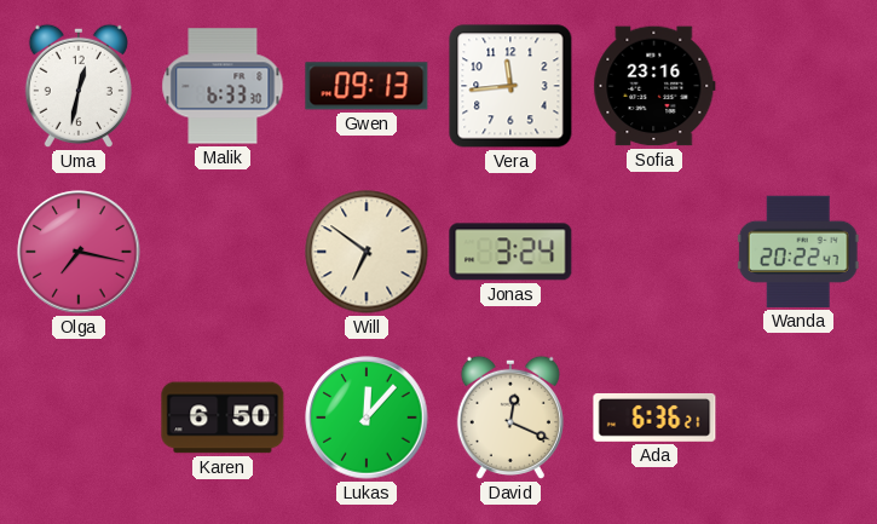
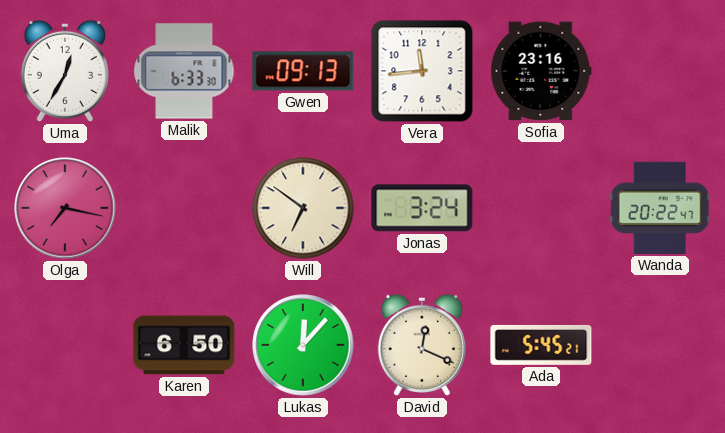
Uma: 12:32 -> 12:35
Ada: 6:36 -> 5:45
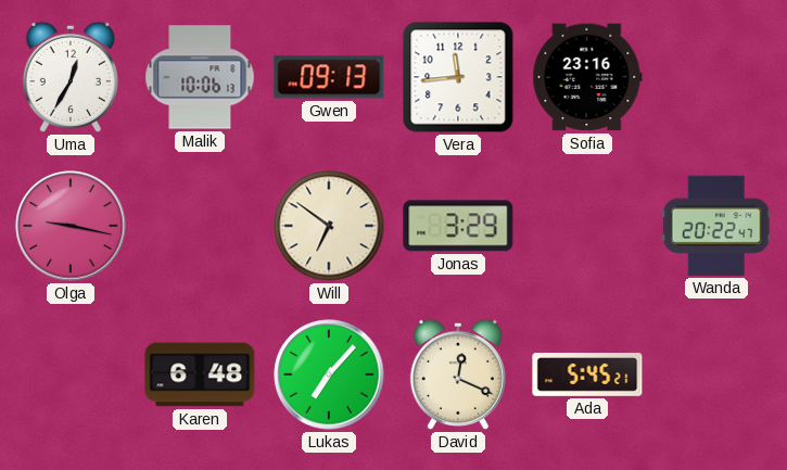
Malik: 6:33 -> 10:06
Olga: 7:17 -> 9:17
Jonas: 3:24 -> 3:29
Karen: 6:50 -> 6:48
Lukas: 12:07 -> 7:07
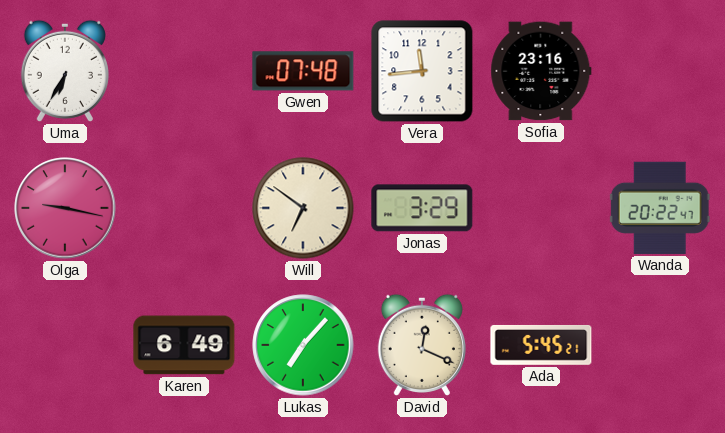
Uma: 12:35 -> 6:35
Malik: 10:06 -> none
Gwen: 09:13 -> 07:48
Karen: 6:48 -> 6:49
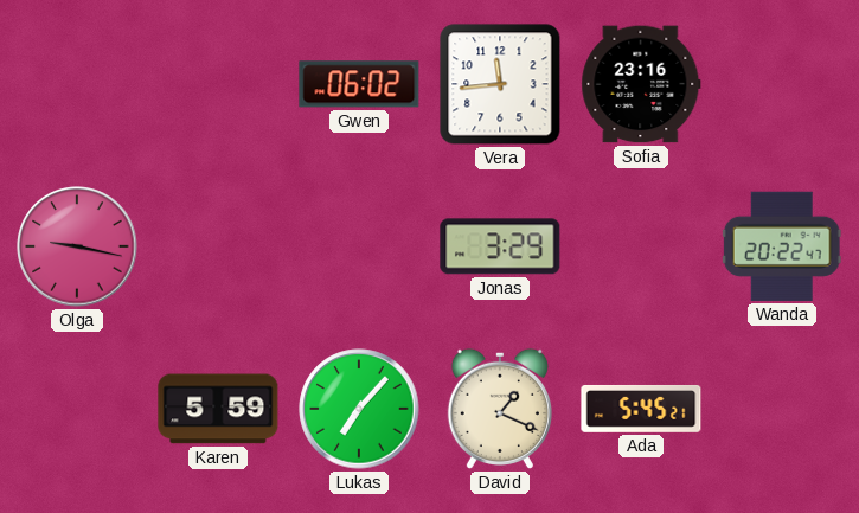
Uma: 6:35 -> none
Gwen: 07:48 -> 06:02
Will: 6:51 -> none
Karen: 6:49 -> 5:59
David: 12:19 -> 1:19
